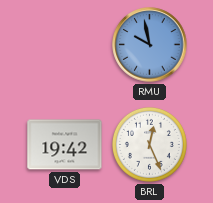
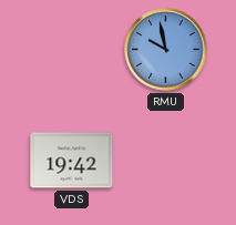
BRL: 12:26 -> none
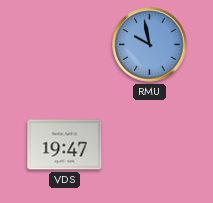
VDS: 19:42 -> 19:47
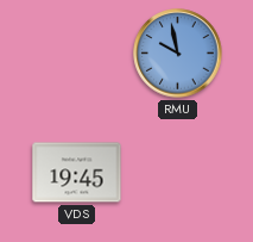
VDS: 19:47 -> 19:45
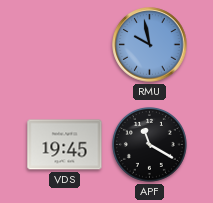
APF: none -> 11:20
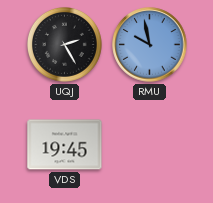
UQJ: none -> 2:25
APF: 11:20 -> none
